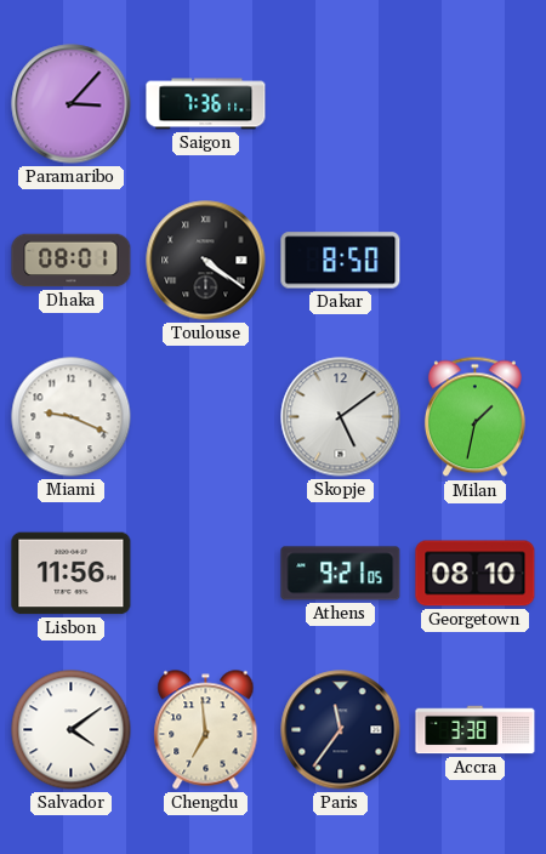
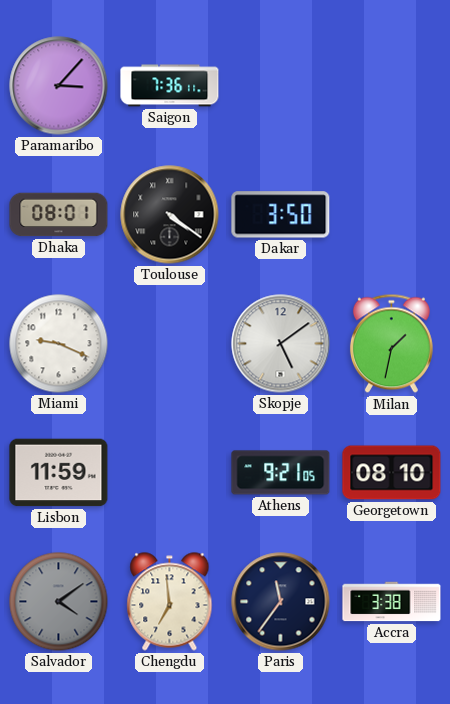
Dakar: 8:50 -> 3:50
Lisbon: 11:56 -> 11:59
Salvador dial: white -> grey
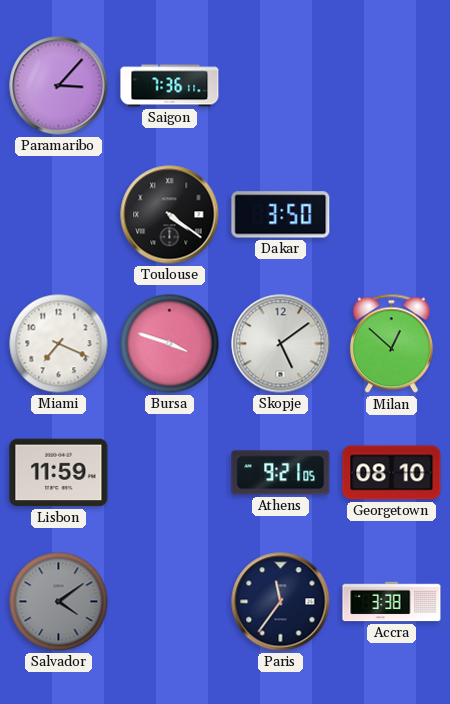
Dhaka: 08:01 -> none
Miami: 9:19 -> 7:19
Bursa: none -> 3:48
Milan: 1:32 -> 12:52
Chengdu: 6:59 -> none
